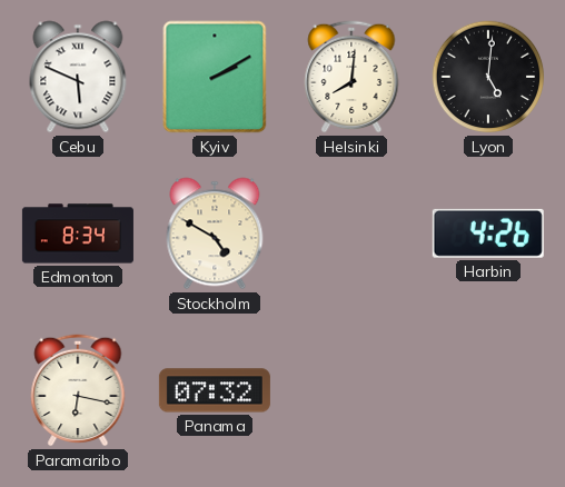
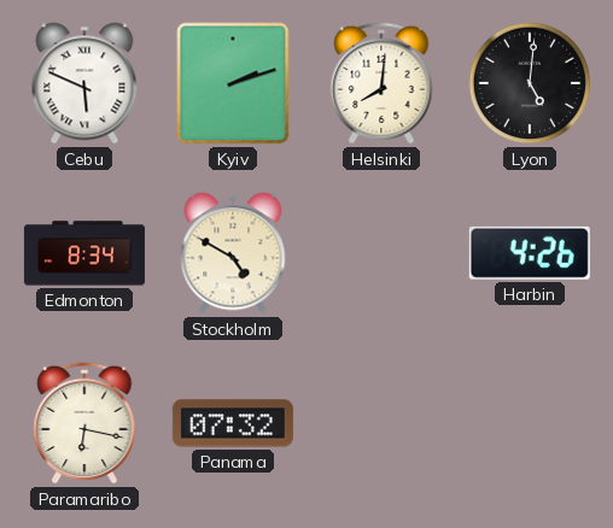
Kyiv: 2:10 -> 2:12
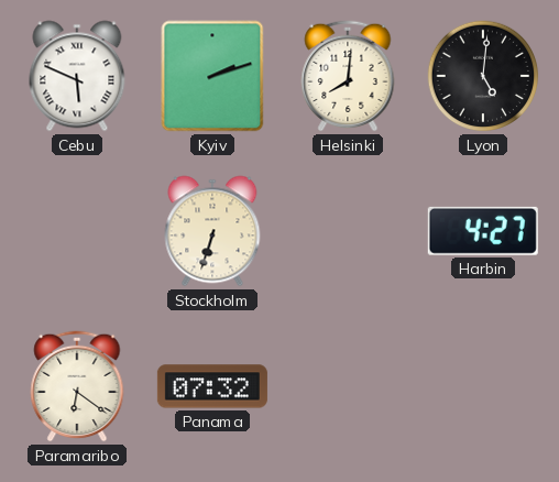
Edmonton: 8:34 -> none
Stockholm: 4:50 -> 6:33
Harbin: 4:26 -> 4:27
Paramaribo: 6:17 -> 6:21
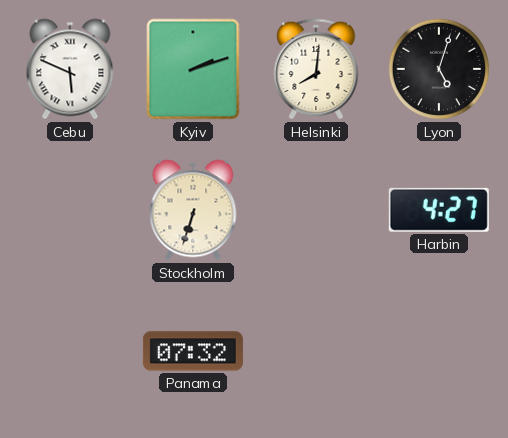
Lyon: 5:01 -> 5:03
Paramaribo: 6:21 -> none
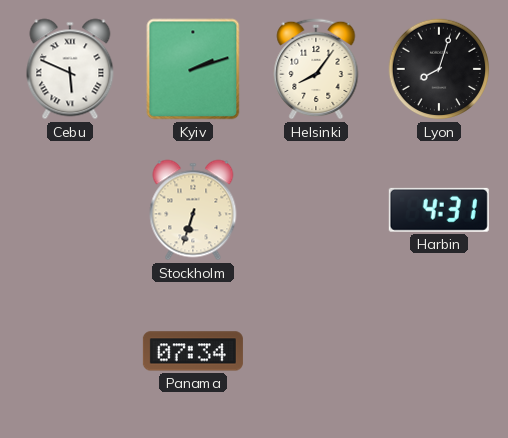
Helsinki: 8:01 -> 8:06
Lyon: 5:03 -> 8:03
Harbin: 4:27 -> 4:31
Panama: 07:32 -> 07:34
